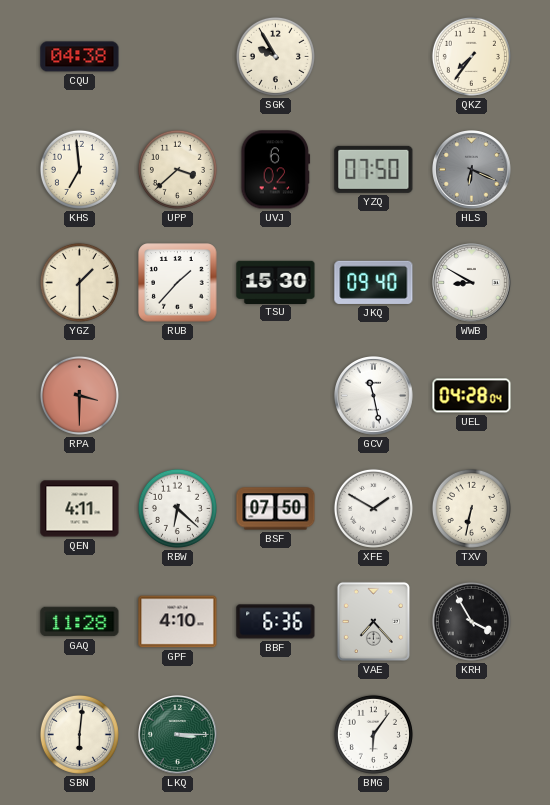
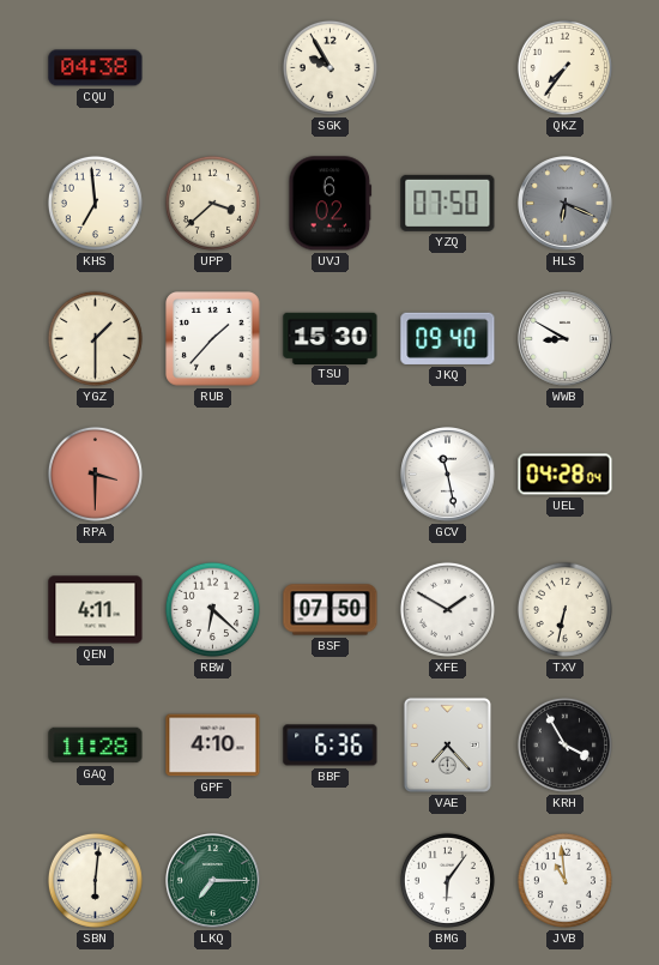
LKQ: 3:15 -> 7:15
JVB: none -> 10:59
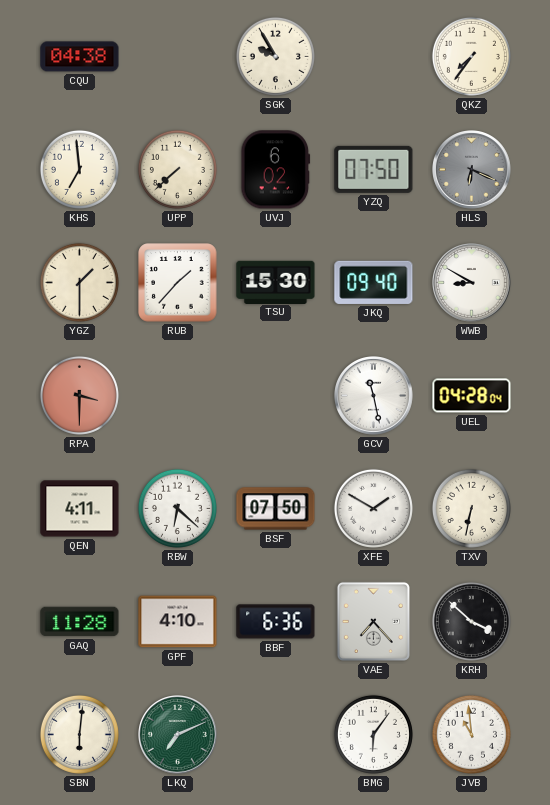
UPP: 3:38 -> 7:38
KRH: 3:55 -> 3:52
LKQ: 7:15 -> 7:11
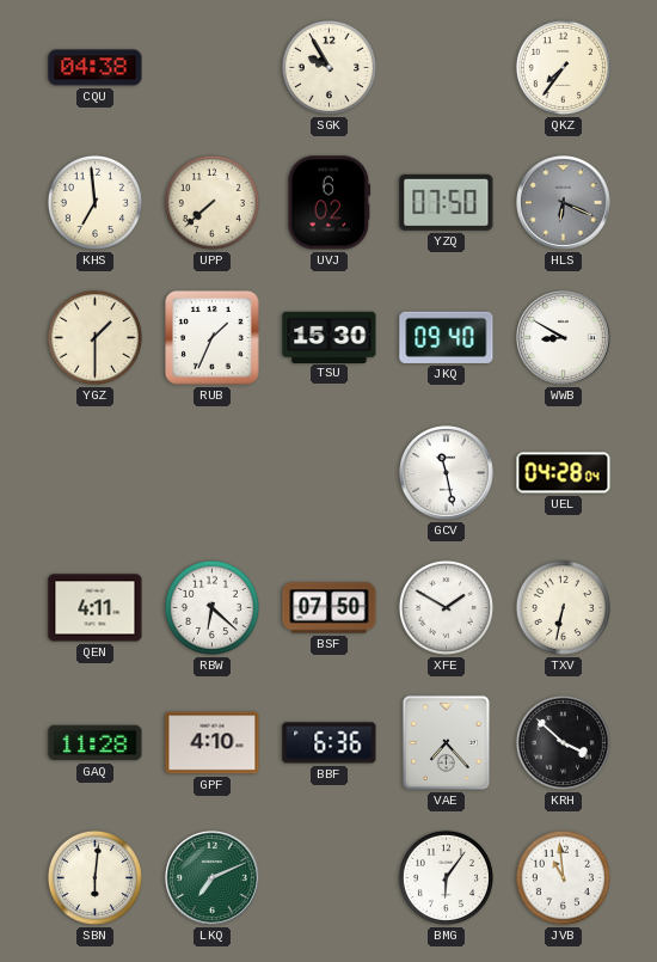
RUB: 1:37 -> 1:34
RPA: 3:30 -> none
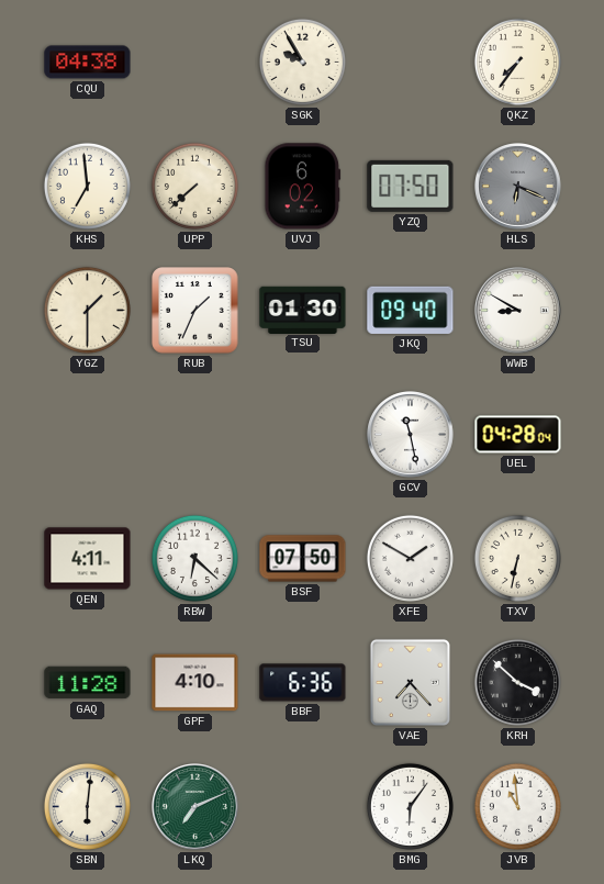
TSU: 15:30 -> 01:30
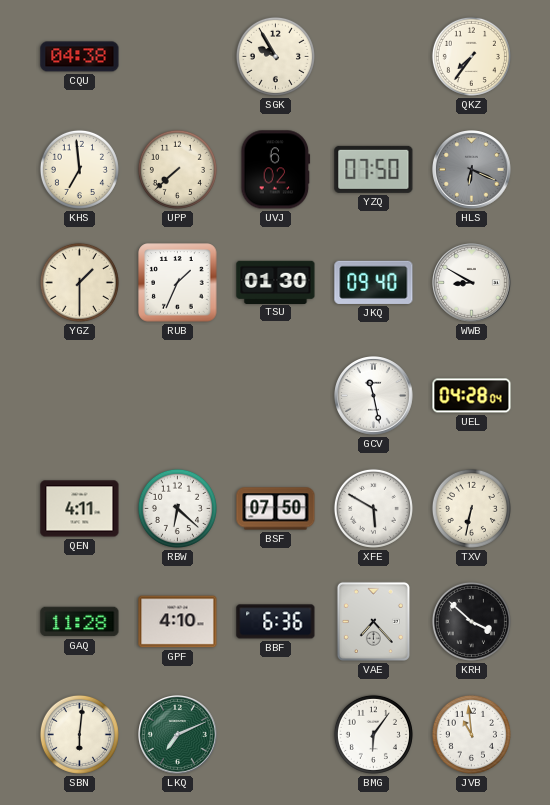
XFE: 1:50 -> 5:50
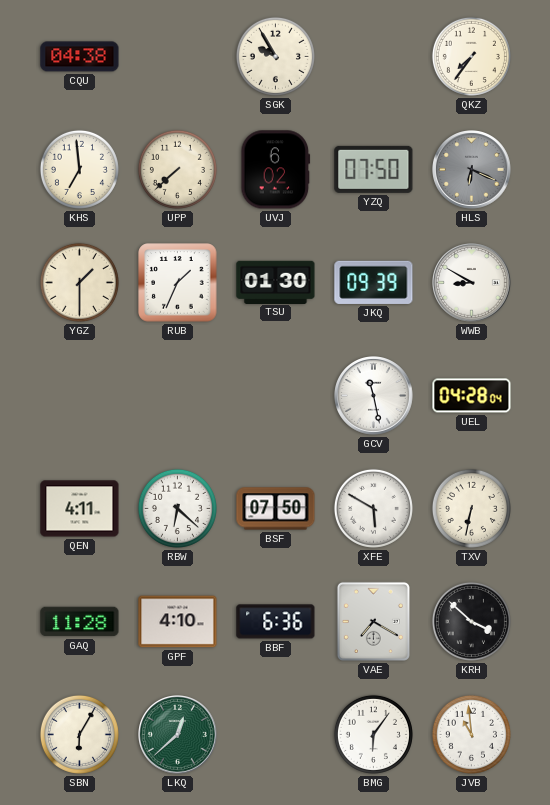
JKQ: 09:40 -> 09:39
VAE: 7:23 -> 7:20
SBN: 6:01 -> 6:05
LKQ: 7:11 -> 12:38
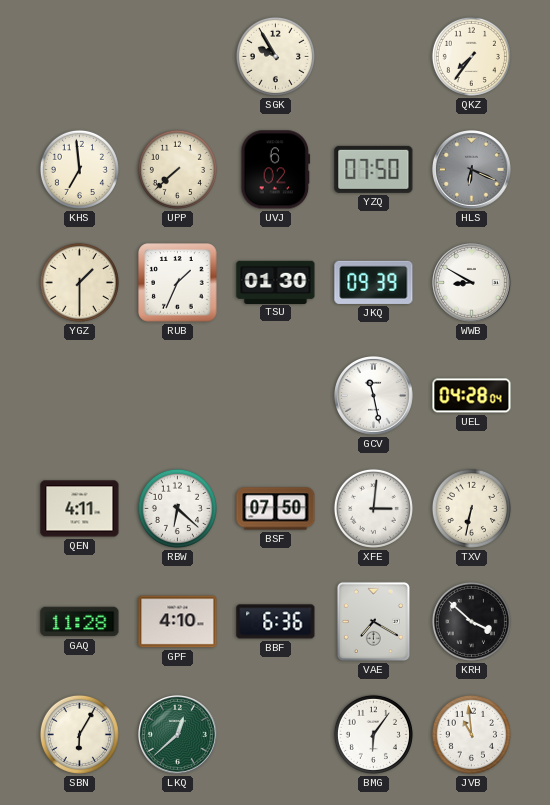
CQU: 04:38 -> none
XFE: 5:50 -> 3:01
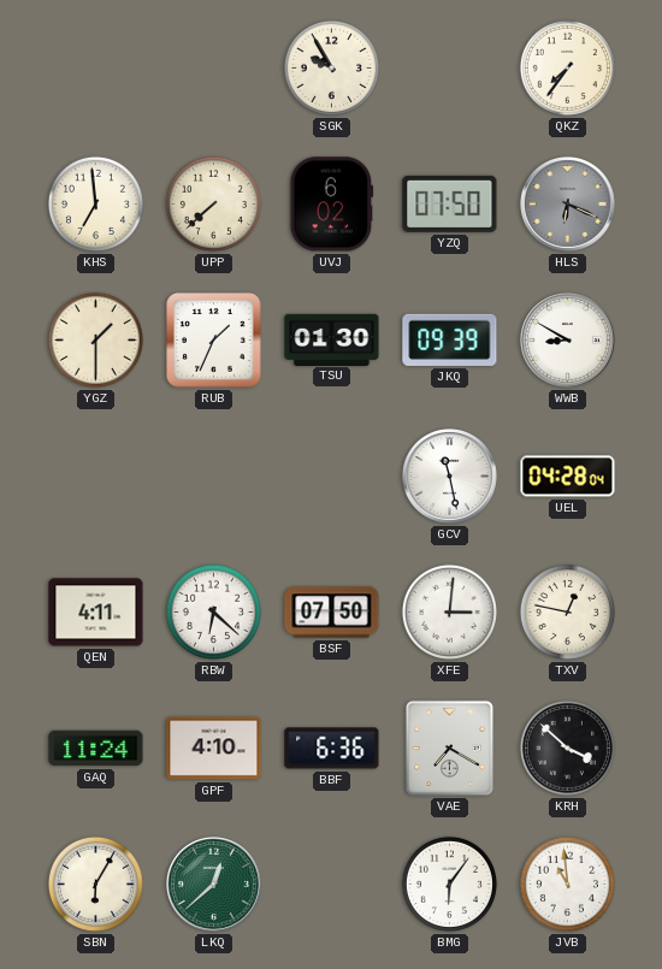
TXV: 6:32 -> 12:47
GAQ: 11:28 -> 11:24
